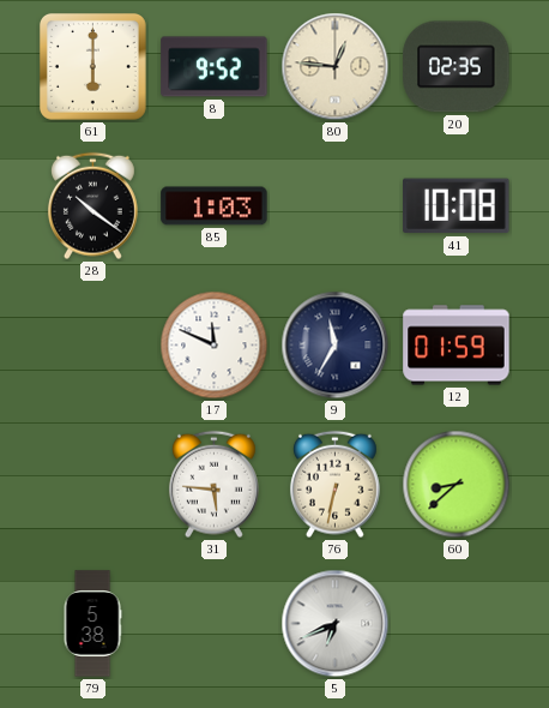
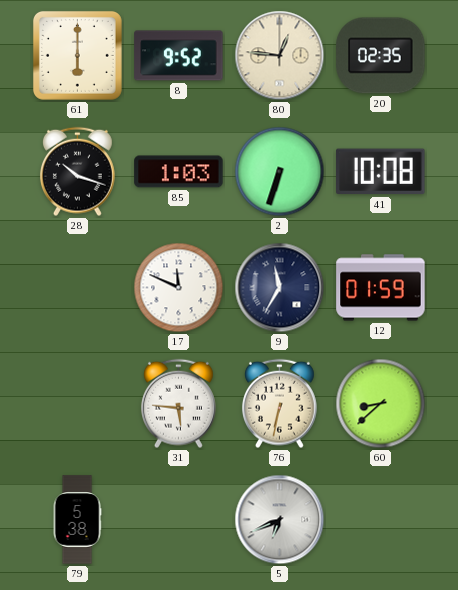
28: 10:21 -> 10:18
2: none -> 6:33
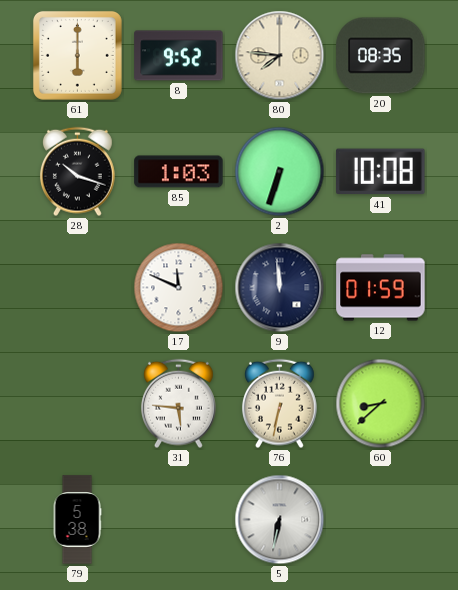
80: 12:46 -> 7:46
20: 02:35 -> 08:35
9: 11:35 -> 11:59
5: 6:41 -> 6:32
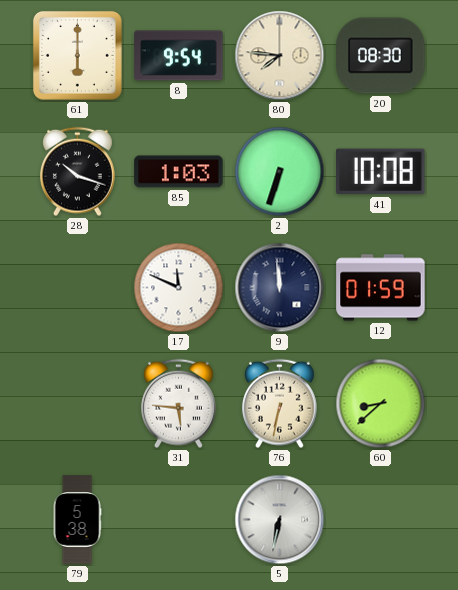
8: 9:52 -> 9:54
20: 08:35 -> 08:30
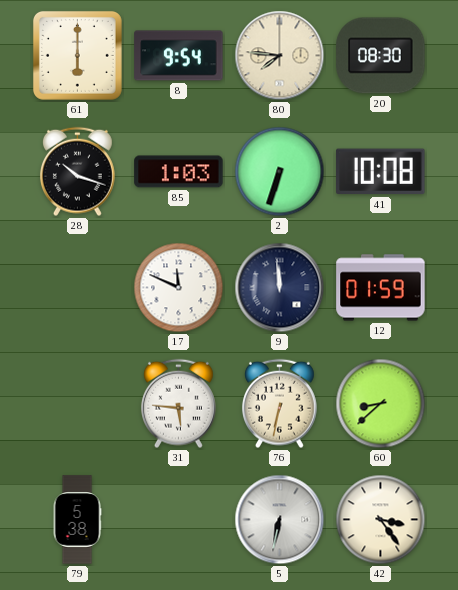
42: none -> 3:24
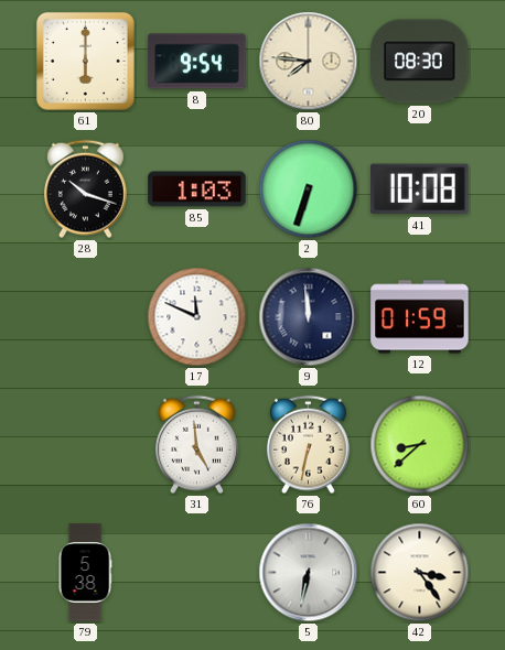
31: 5:46 -> 4:59
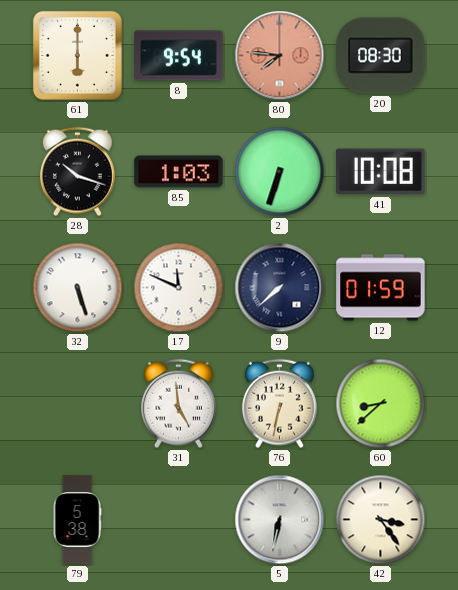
80 dial: cream -> salmon
32: none -> 5:27
9: 11:59 -> 7:38
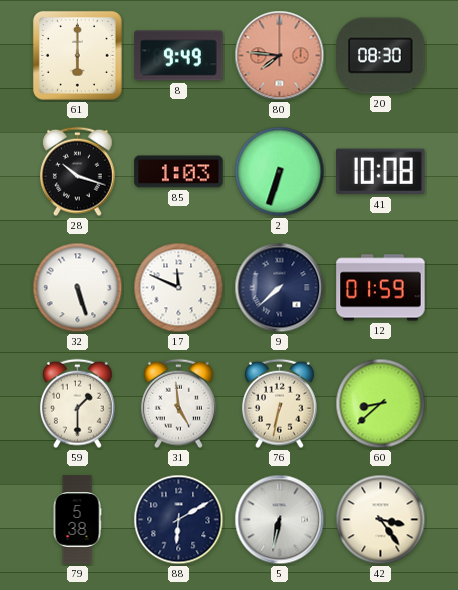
8: 9:54 -> 9:49
59: none -> 1:30
88: none -> 6:10
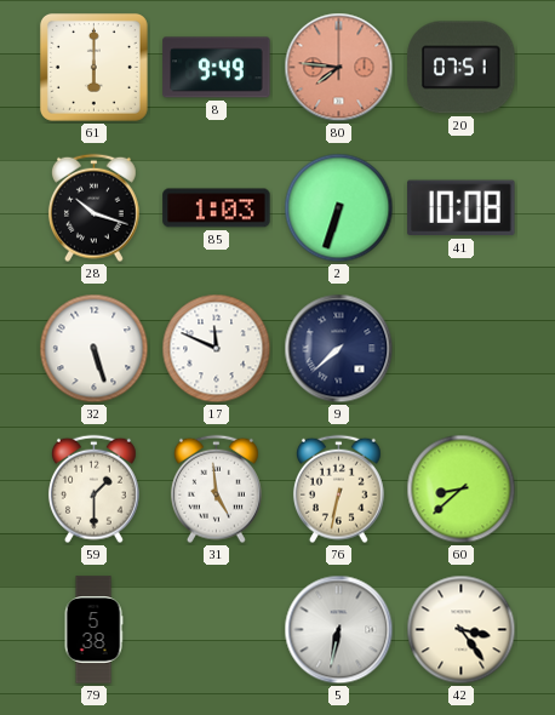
20: 08:30 -> 07:51
12: 01:59 -> none
88: 6:10 -> none
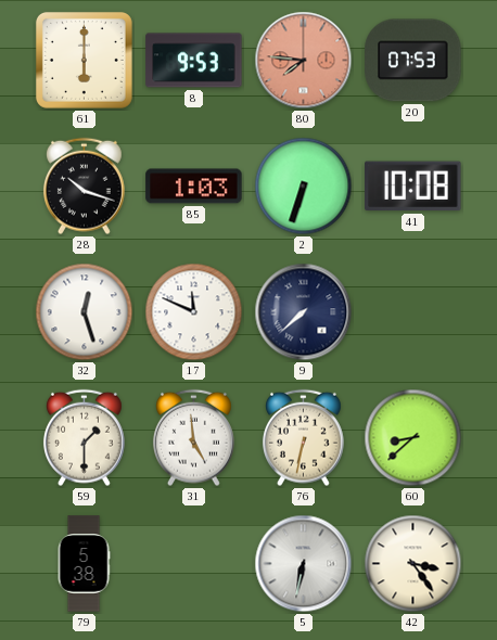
8: 9:49 -> 9:53
20: 07:51 -> 07:53
32: 5:27 -> 12:27
